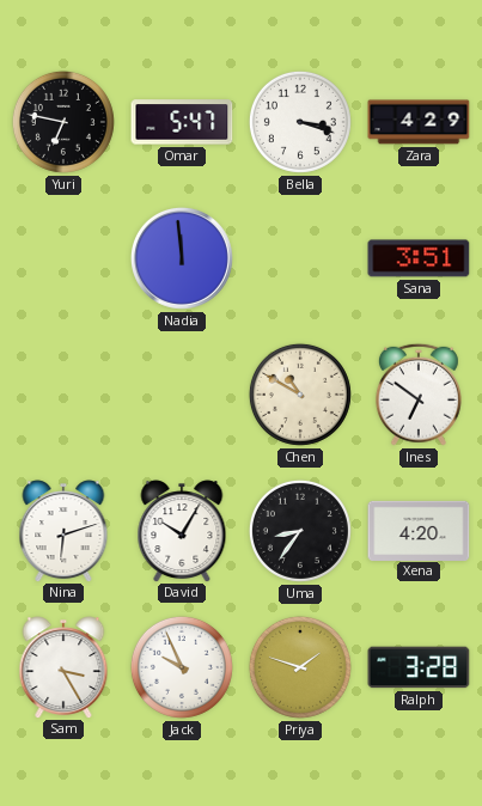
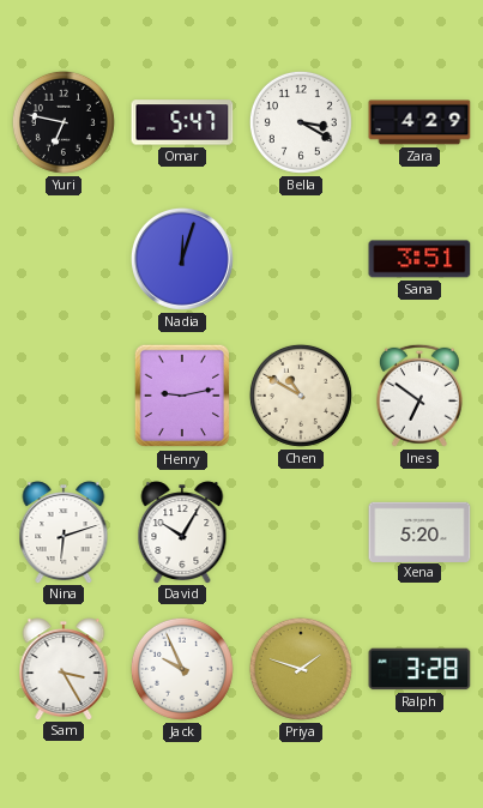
Bella: 3:18 -> 3:20
Nadia: 11:59 -> 12:03
Henry: none -> 9:13
Uma: 8:36 -> none
Xena: 4:20 -> 5:20
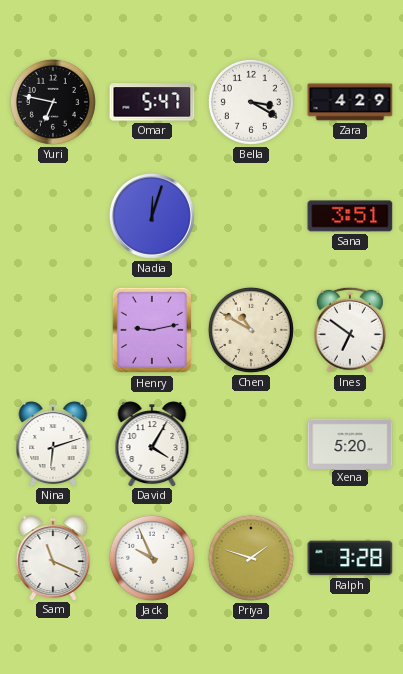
David: 10:05 -> 4:05
Sam: 3:25 -> 11:19
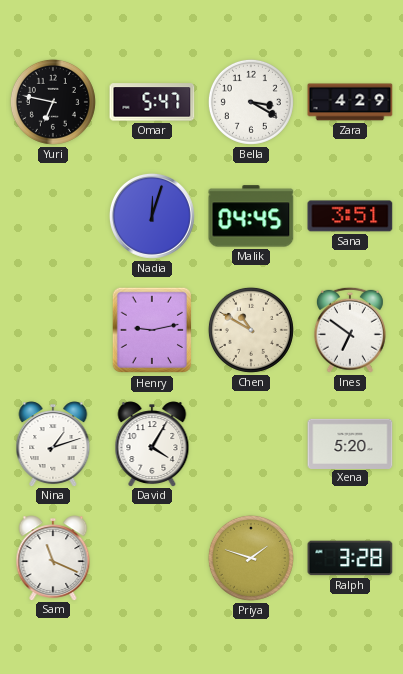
Malik: none -> 04:45
Nina: 6:12 -> 1:12
Jack: 9:56 -> none
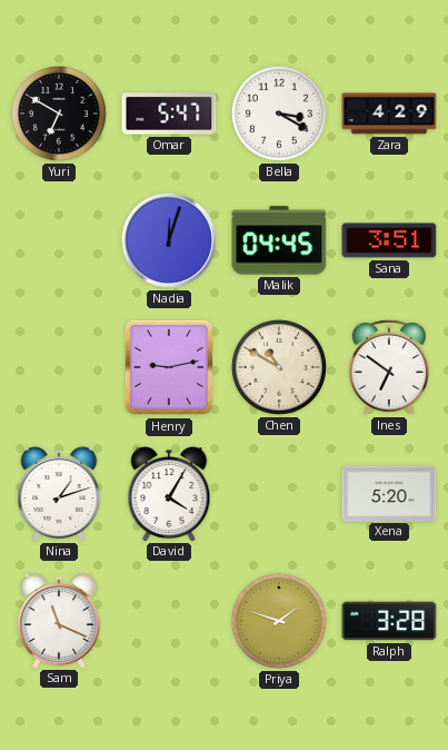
Yuri: 6:47 -> 6:50
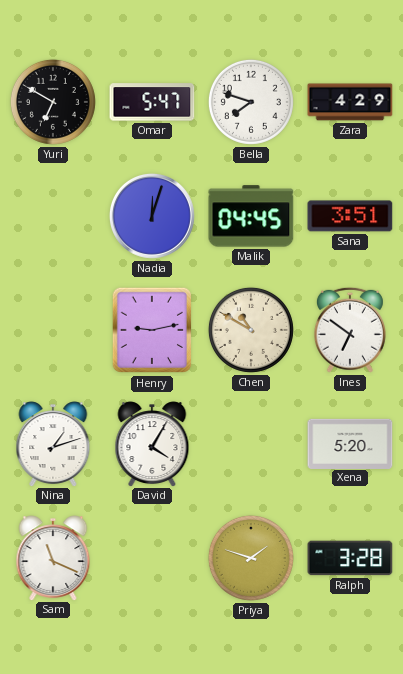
Bella: 3:20 -> 7:48
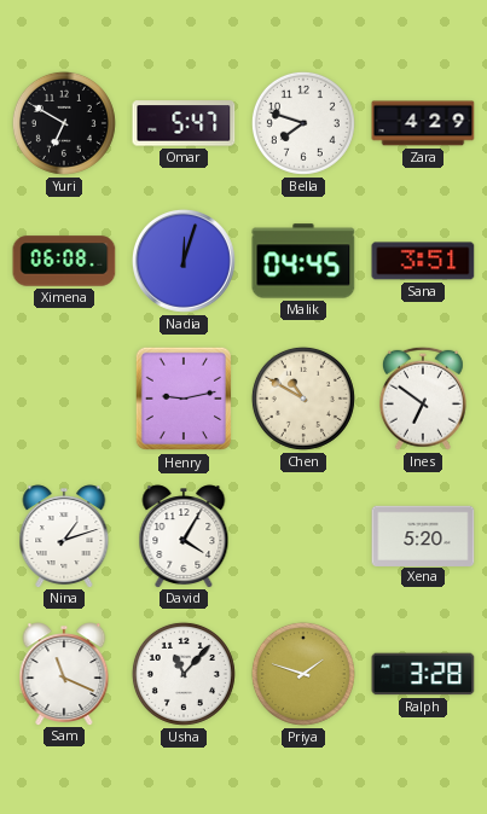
Ximena: none -> 06:08
Usha: none -> 11:07
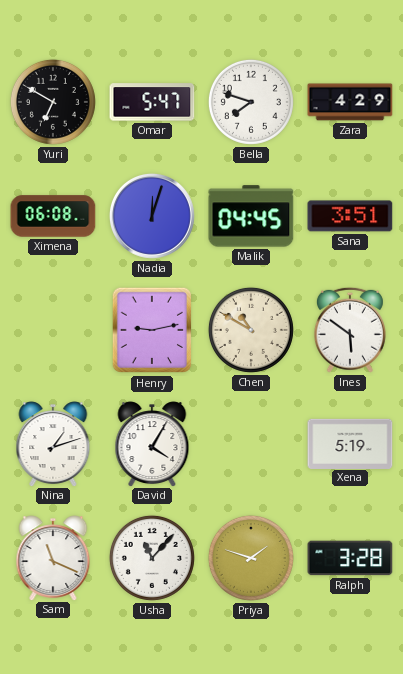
Ines: 6:51 -> 5:51
Xena: 5:20 -> 5:19
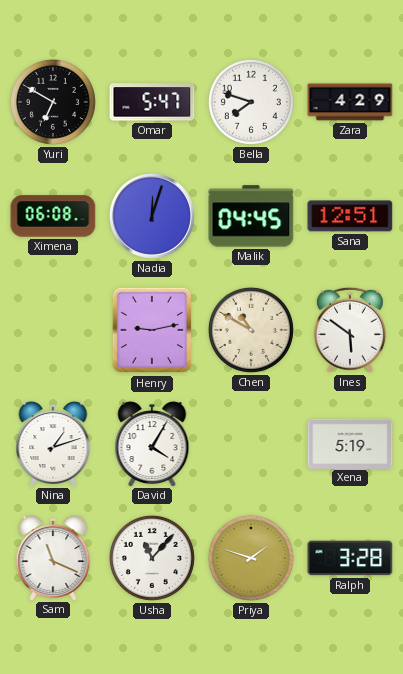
Sana: 3:51 -> 12:51
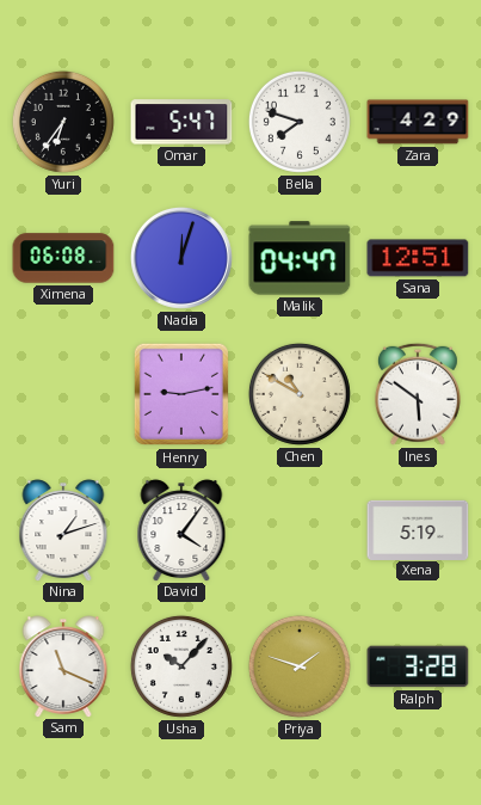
Yuri: 6:50 -> 6:36
Malik: 04:45 -> 04:47
David: 4:05 -> 4:06
Usha: 11:07 -> 10:07
